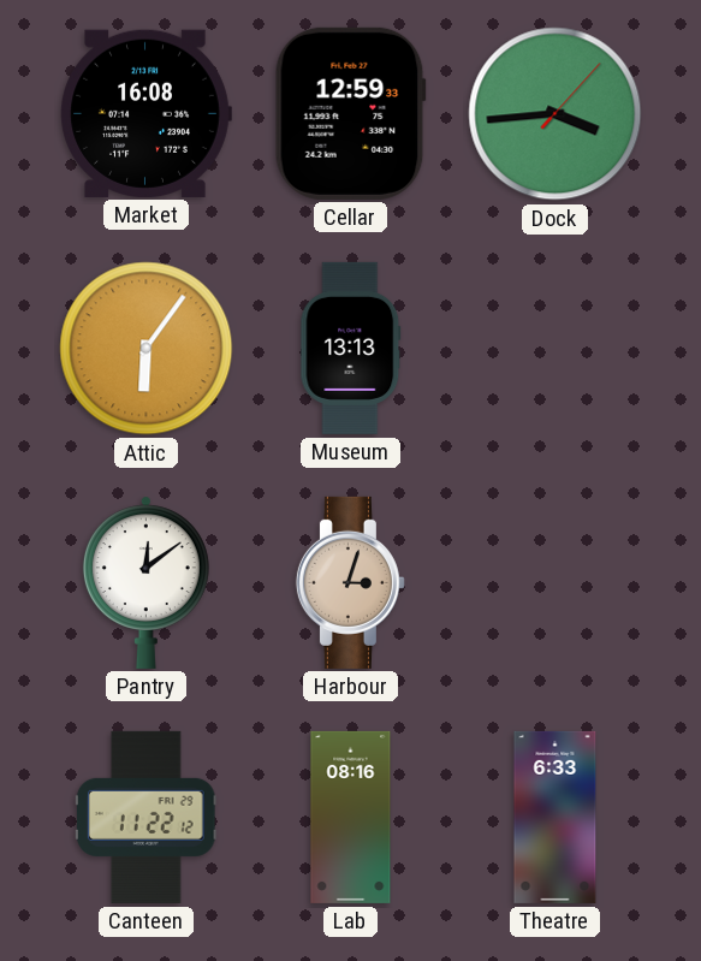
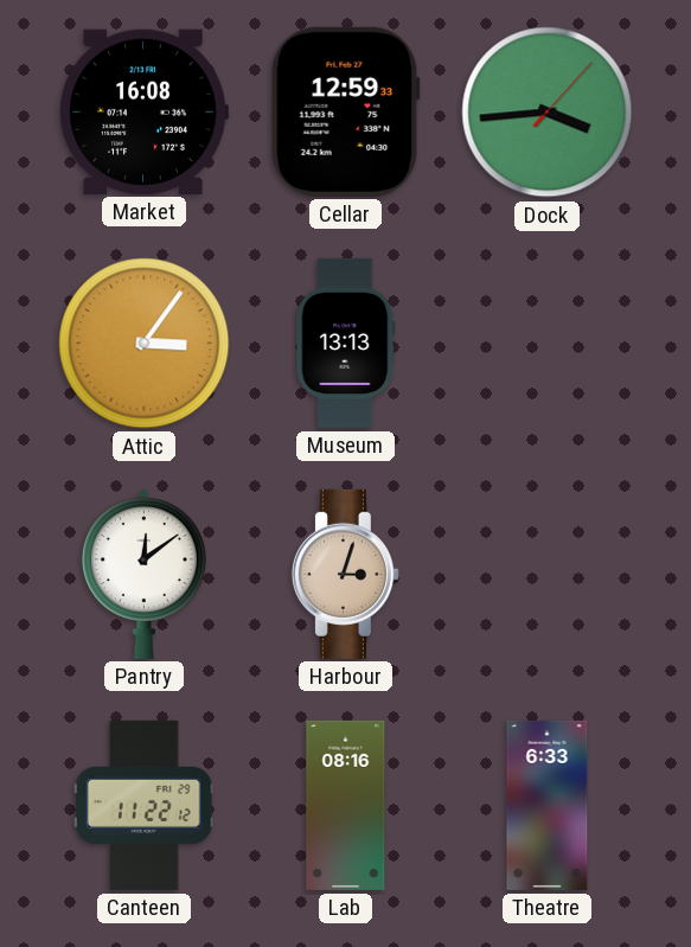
Attic: 6:06 -> 3:06
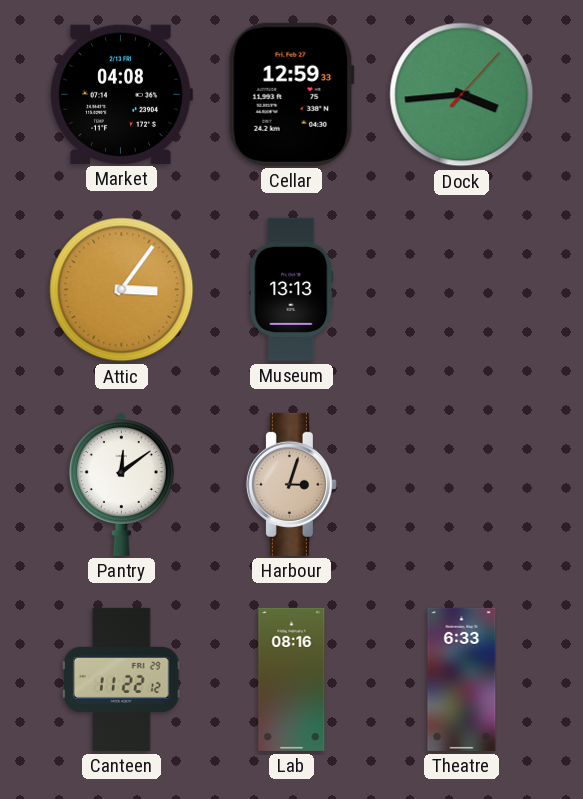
Market: 16:08 -> 04:08
